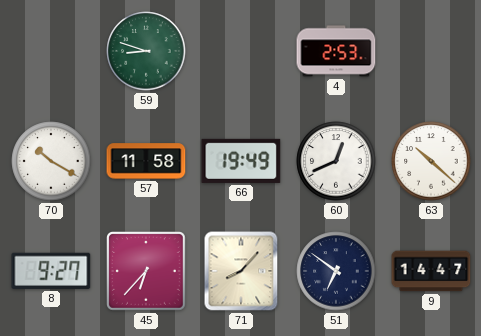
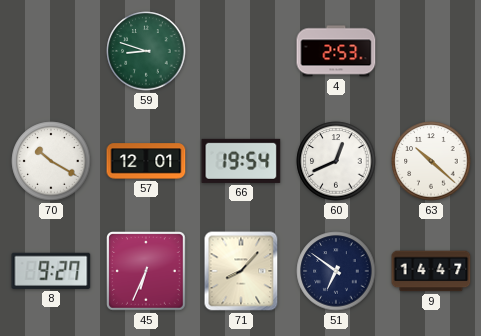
57: 11:58 -> 12:01
66: 19:49 -> 19:54
45: 6:37 -> 6:34
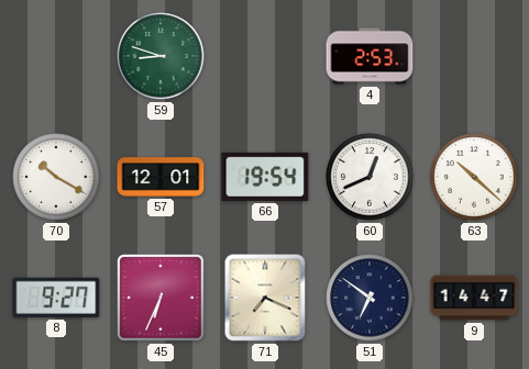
71: 8:07 -> 7:19
